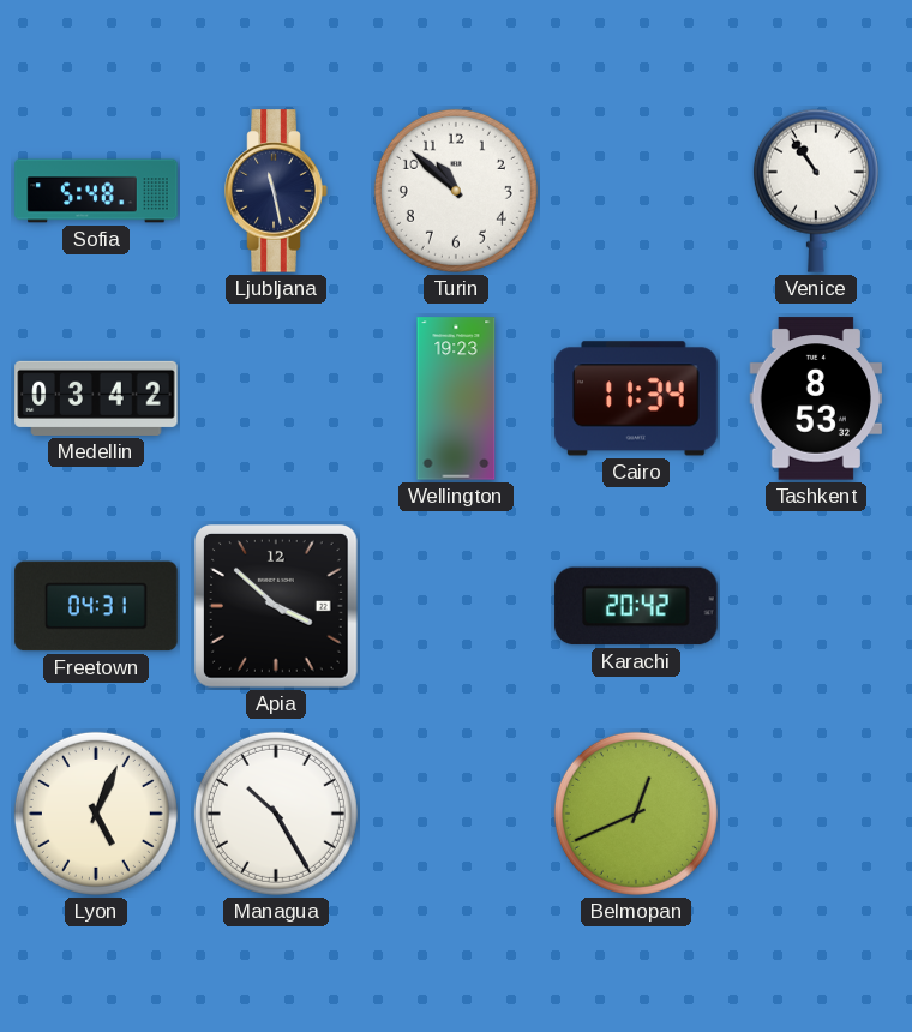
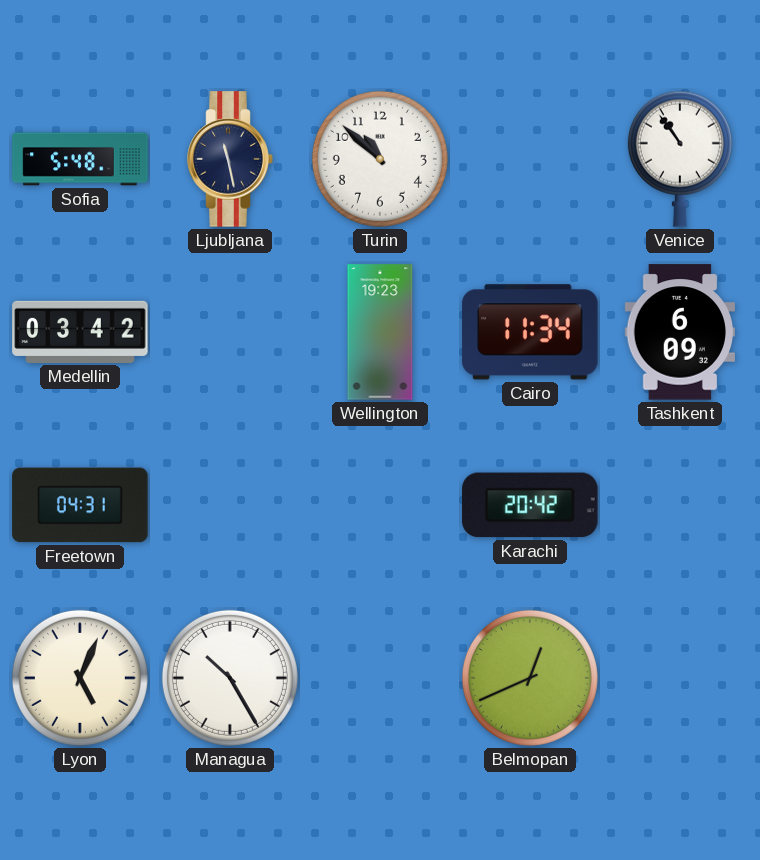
Tashkent: 8:53 -> 6:09
Apia: 3:52 -> none
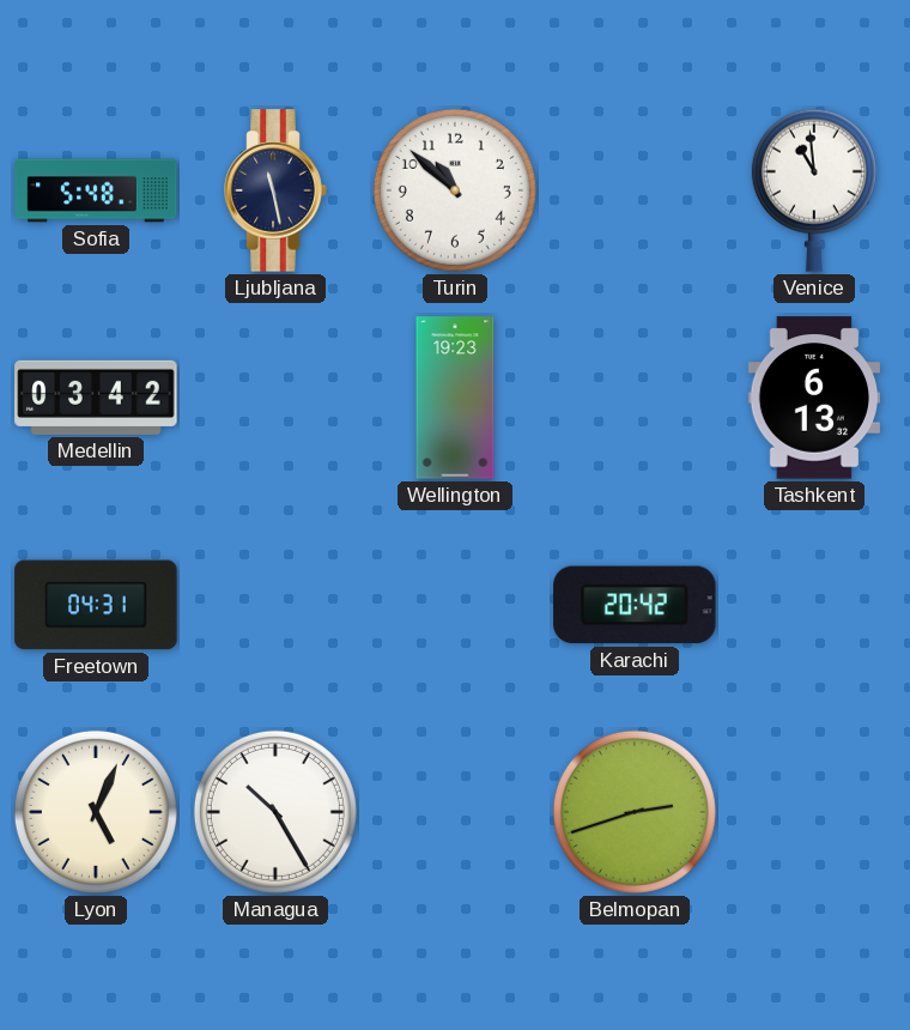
Venice: 10:54 -> 10:59
Cairo: 11:34 -> none
Tashkent: 6:09 -> 6:13
Belmopan: 12:41 -> 2:42
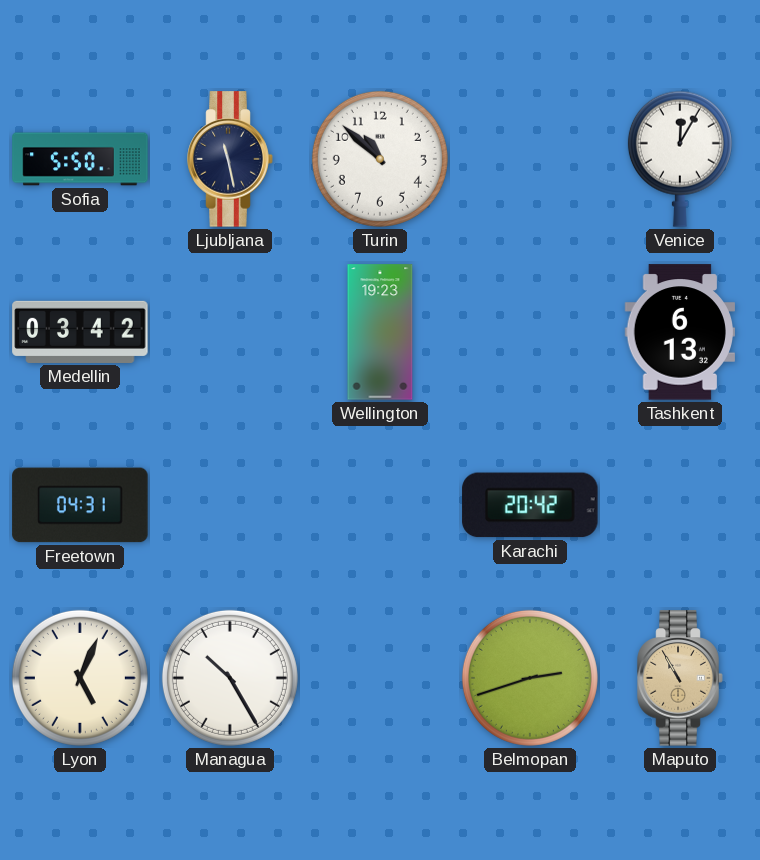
Sofia: 5:48 -> 5:50
Venice: 10:59 -> 12:05
Maputo: none -> 10:55
